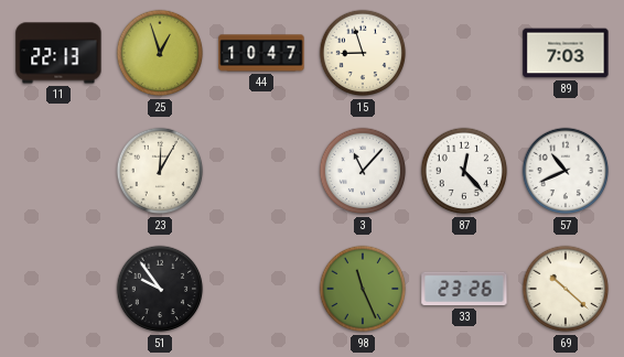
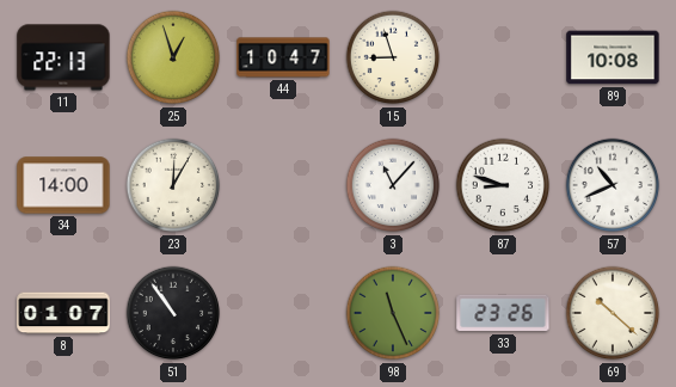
89: 7:03 -> 10:08
34: none -> 14:00
87: 12:23 -> 8:48
8: none -> 01:07
51: 9:54 -> 10:54
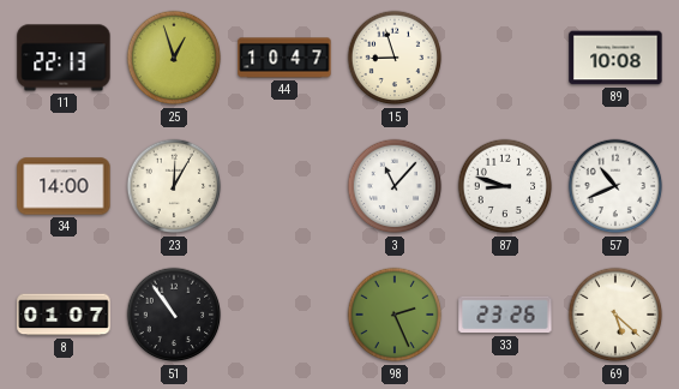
98: 11:26 -> 2:26
69: 10:22 -> 5:22
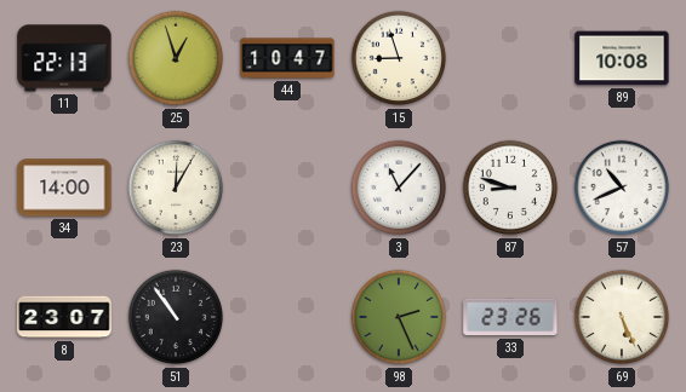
8: 01:07 -> 23:07
69: 5:22 -> 5:26
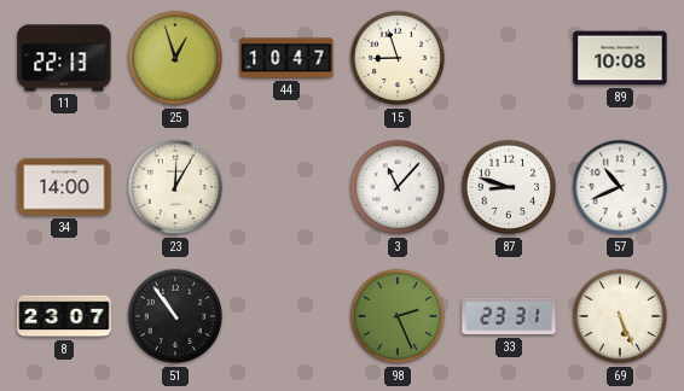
33: 23:26 -> 23:31
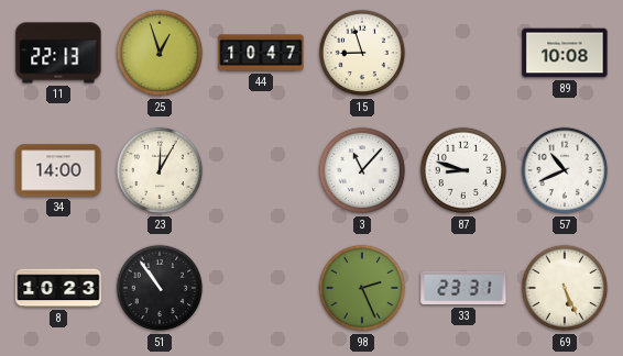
8: 23:07 -> 10:23
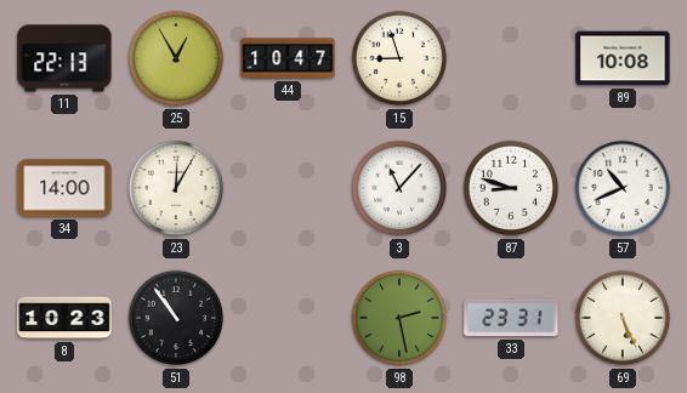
25: 12:57 -> 12:55
98: 2:26 -> 2:28
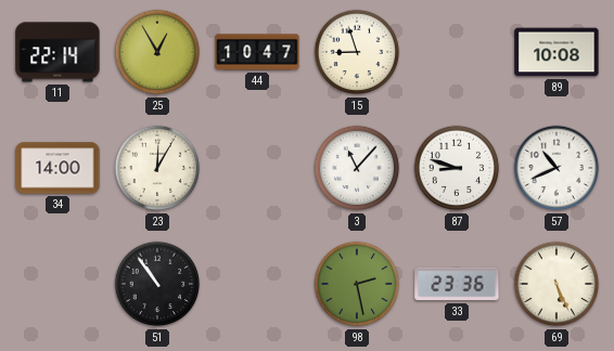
11: 22:13 -> 22:14
8: 10:23 -> none
33: 23:31 -> 23:36
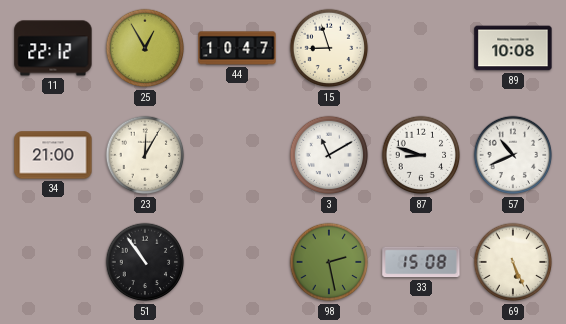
11: 22:14 -> 22:12
34: 14:00 -> 21:00
3: 11:07 -> 11:10
33: 23:36 -> 15:08
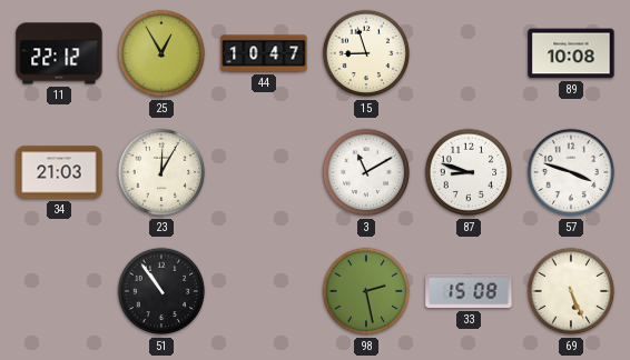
34: 21:00 -> 21:03
57: 10:41 -> 3:48
